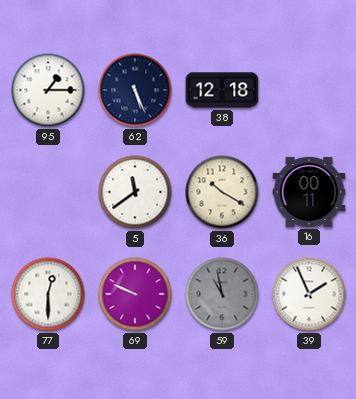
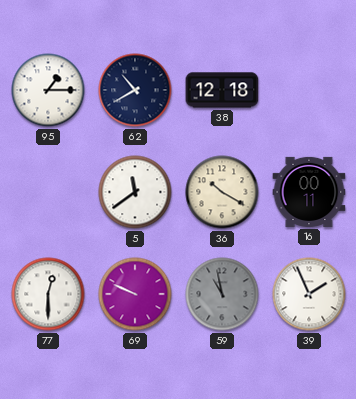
62: 5:26 -> 10:40
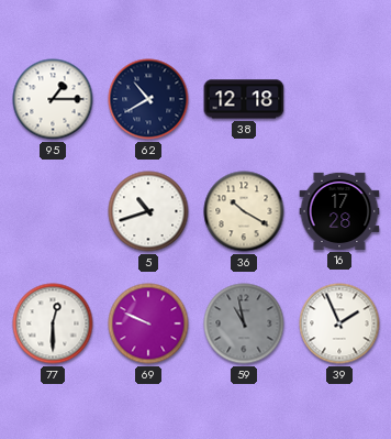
5: 11:39 -> 10:42
16: 00:11 -> 17:28
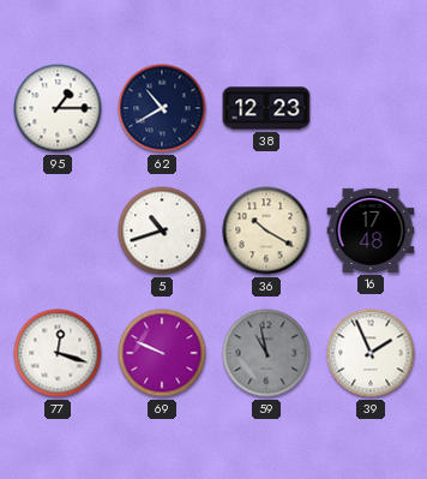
38: 12:18 -> 12:23
16: 17:28 -> 17:48
77: 12:30 -> 12:18
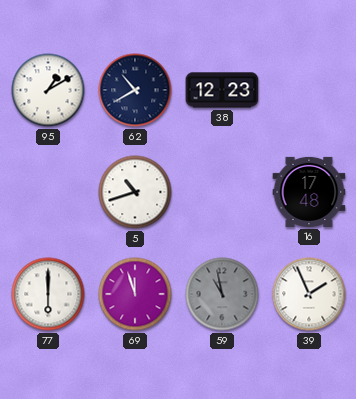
95: 1:15 -> 1:10
36: 10:20 -> none
77: 12:18 -> 6:00
69: 9:49 -> 11:57
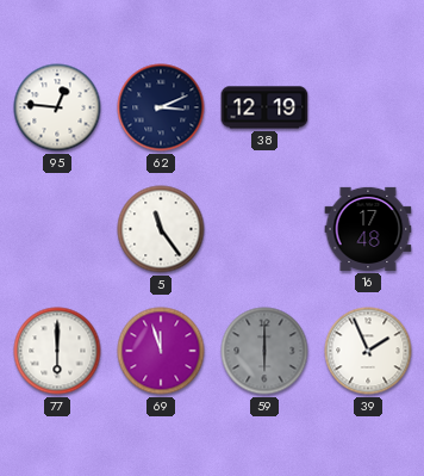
95: 1:10 -> 12:46
62: 10:40 -> 3:11
38: 12:23 -> 12:19
5: 10:42 -> 11:24
59: 10:58 -> 6:00
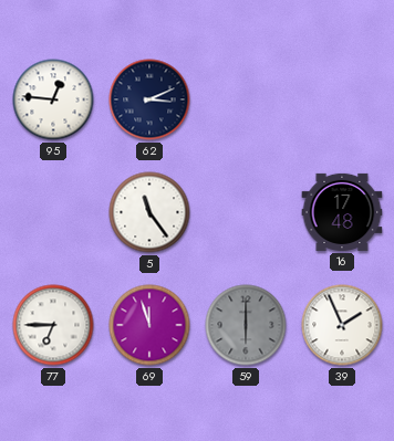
38: 12:19 -> none
77: 6:00 -> 6:45
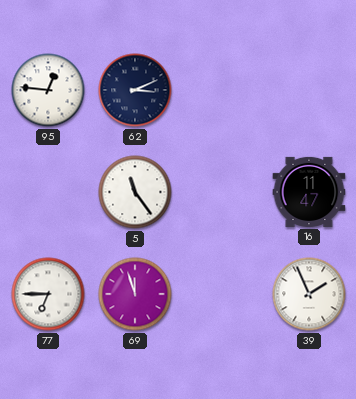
16: 17:48 -> 11:47
59: 6:00 -> none
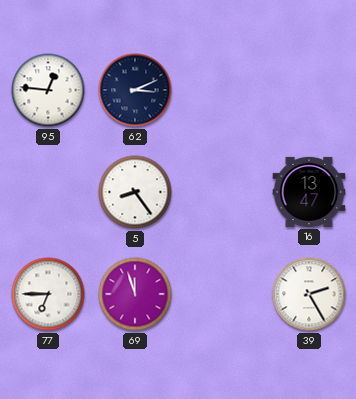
5: 11:24 -> 8:24
16: 11:47 -> 13:47
39: 1:56 -> 2:25
